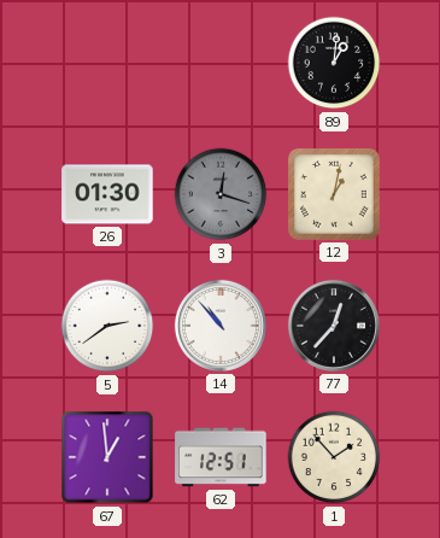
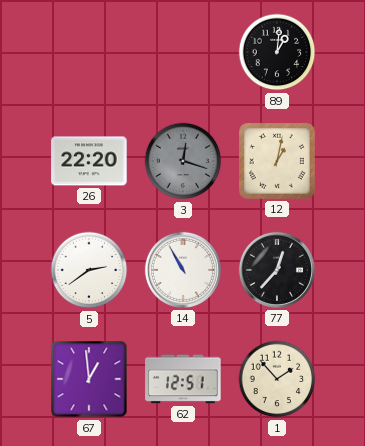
26: 01:30 -> 22:20
14: 10:53 -> 10:55
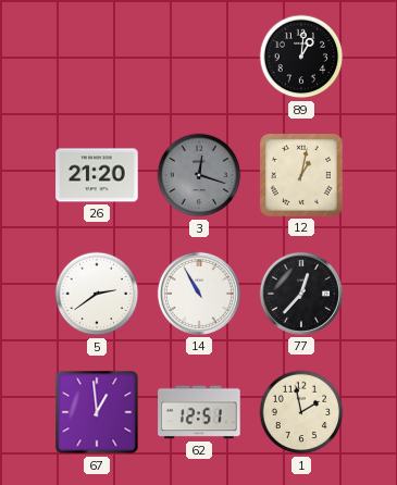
26: 22:20 -> 21:20
1: 1:53 -> 1:58
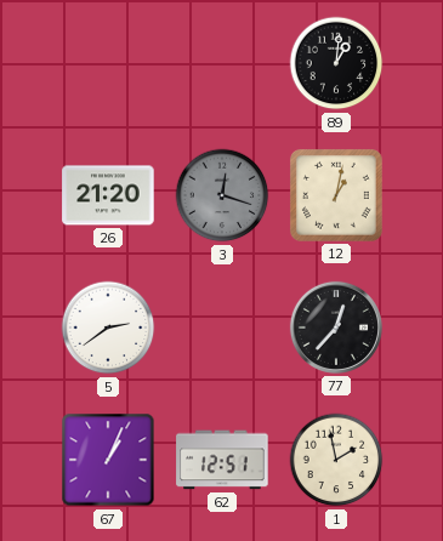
14: 10:55 -> none
67: 12:59 -> 1:04
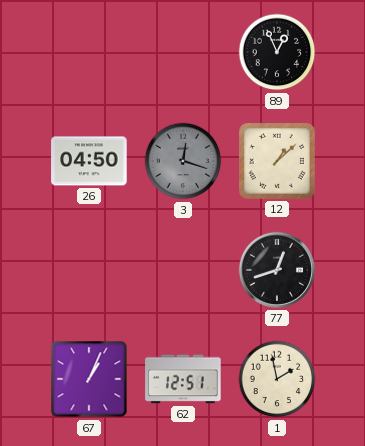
89: 1:01 -> 12:56
26: 21:20 -> 04:50
12: 1:02 -> 1:08
5: 2:39 -> none
77: 12:37 -> 12:42
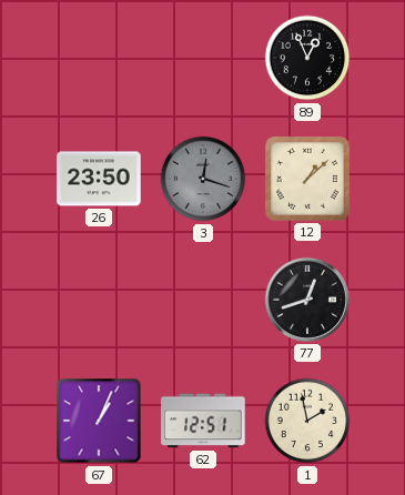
26: 04:50 -> 23:50
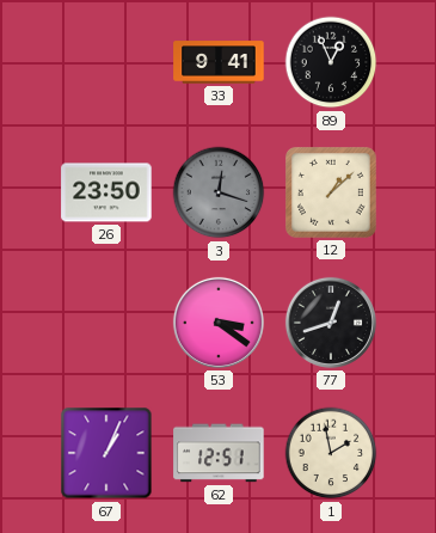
33: none -> 9:41
53: none -> 3:21
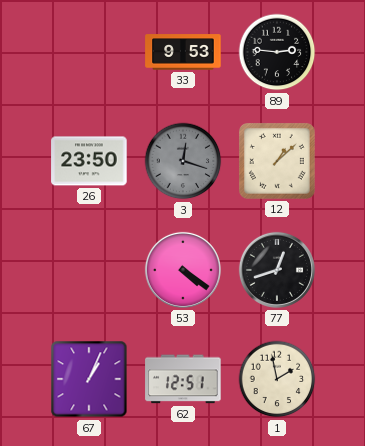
33: 9:41 -> 9:53
89: 12:56 -> 2:46
53: 3:21 -> 4:21
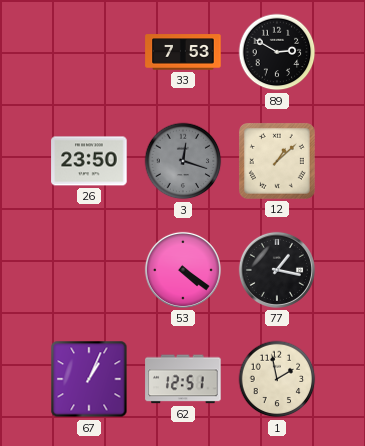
33: 9:53 -> 7:53
89: 2:46 -> 2:50
77: 12:42 -> 1:17
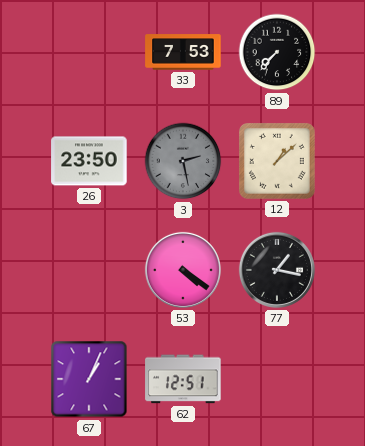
89: 2:50 -> 7:37
3: 12:18 -> 2:28
1: 1:58 -> none
